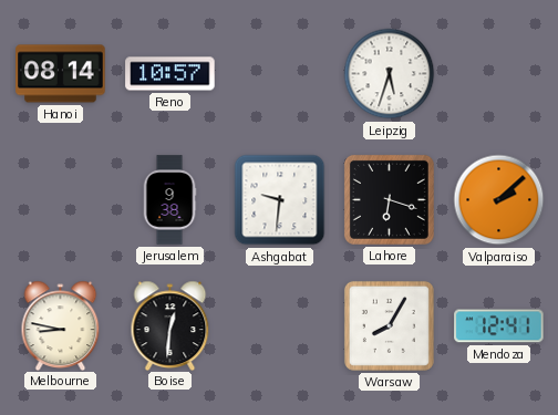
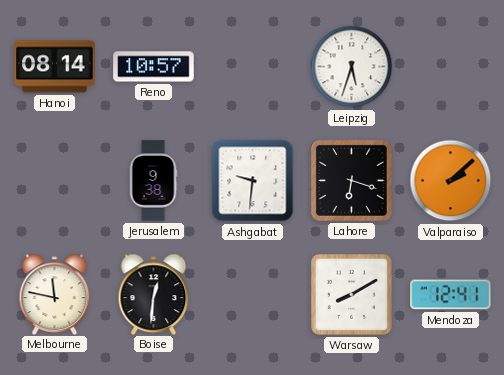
Melbourne: 8:47 -> 11:47
Warsaw: 8:05 -> 8:10
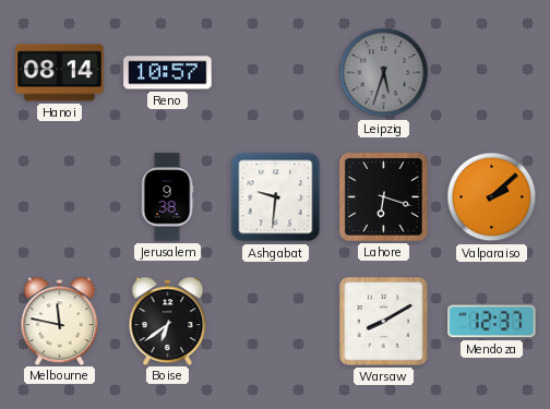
Leipzig dial: white -> grey
Boise: 12:31 -> 6:39
Mendoza: 12:41 -> 12:37
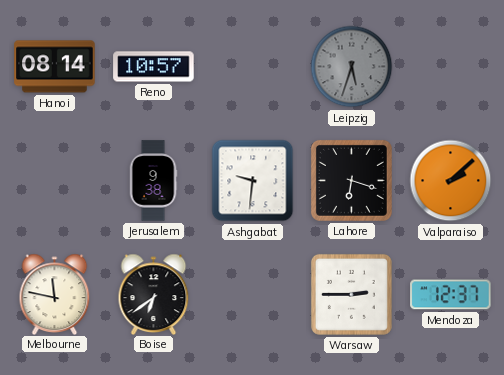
Warsaw: 8:10 -> 2:45
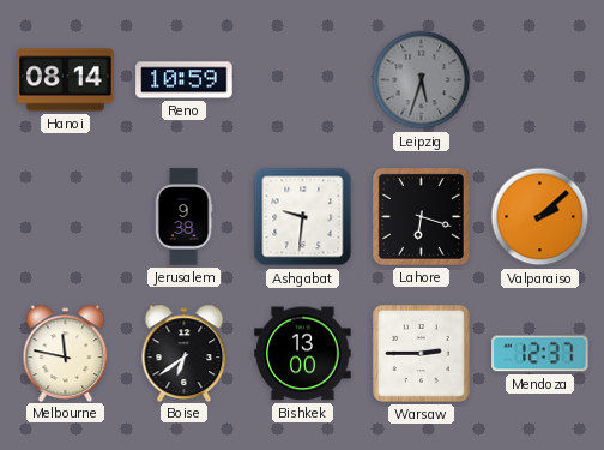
Reno: 10:57 -> 10:59
Bishkek: none -> 13:00
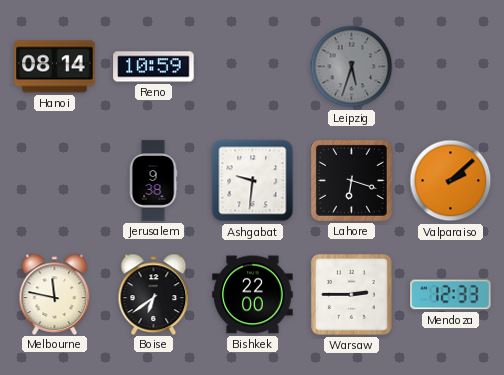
Bishkek: 13:00 -> 22:00
Mendoza: 12:37 -> 12:33
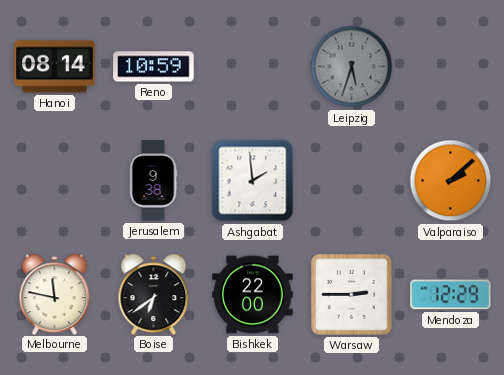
Ashgabat: 9:31 -> 1:59
Lahore: 6:18 -> none
Mendoza: 12:33 -> 12:29
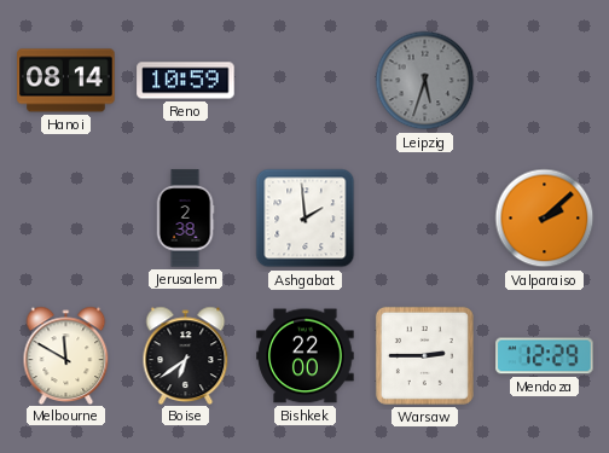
Jerusalem: 9:38 -> 2:38
Melbourne: 11:47 -> 11:50
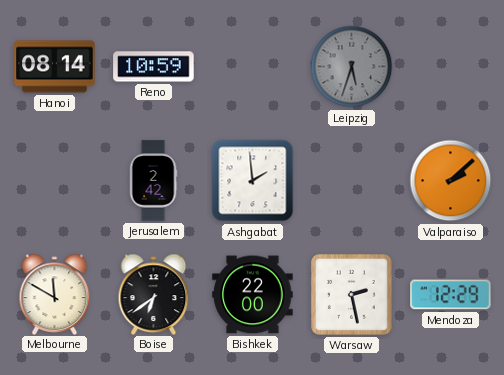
Jerusalem: 2:38 -> 2:42
Warsaw: 2:45 -> 2:28
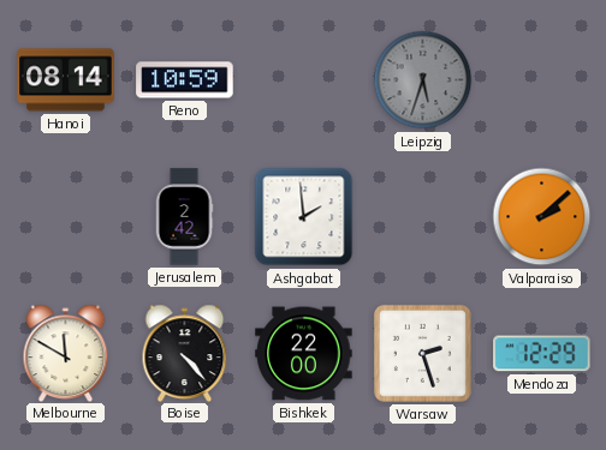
Boise: 6:39 -> 4:23
Warsaw: 2:28 -> 2:27
